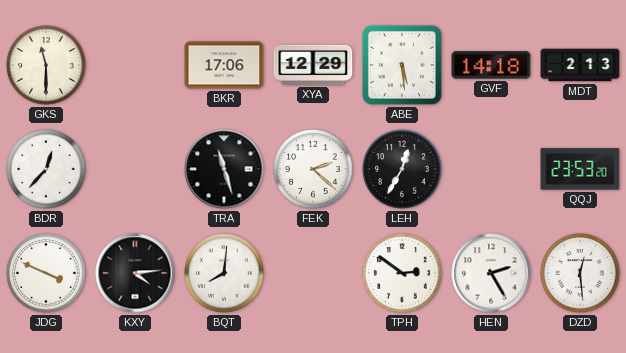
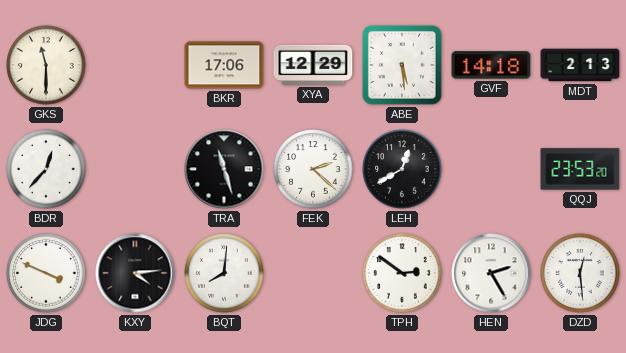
LEH: 12:35 -> 12:40
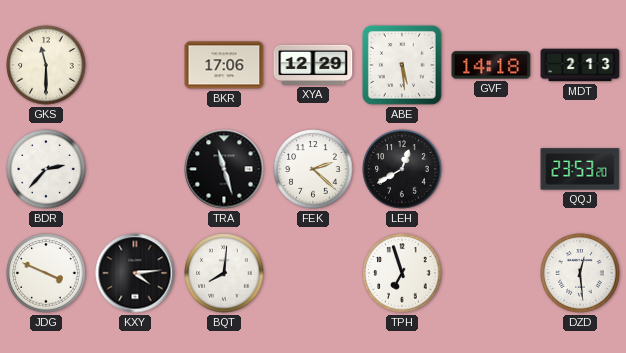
BDR: 12:37 -> 2:37
TPH: 2:51 -> 6:57
HEN: 2:25 -> none
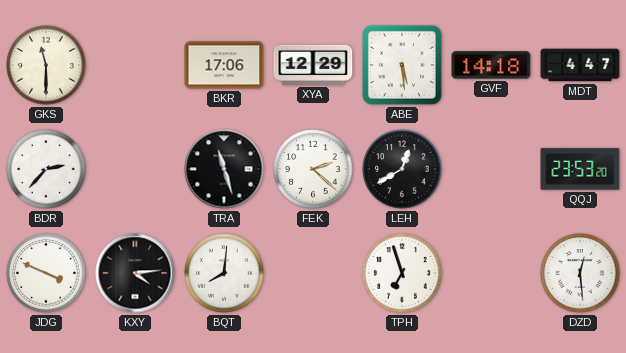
MDT: 2:13 -> 4:47
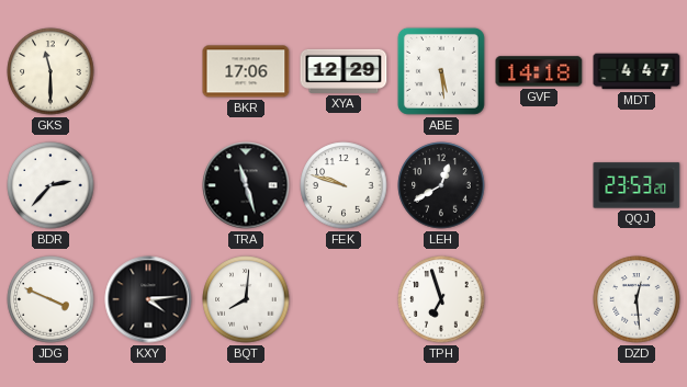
FEK: 2:22 -> 9:48
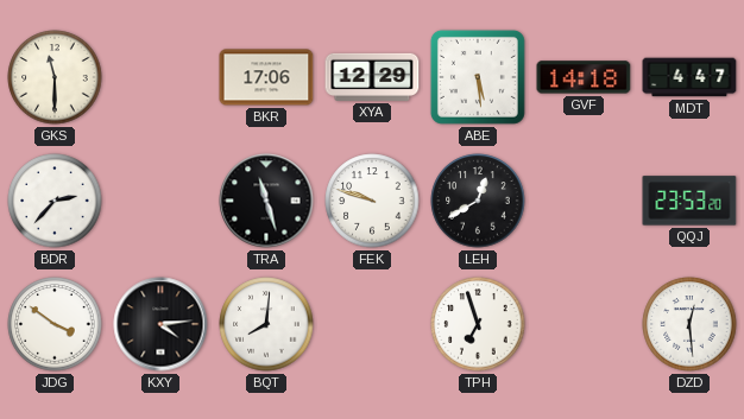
JDG: 3:49 -> 3:51
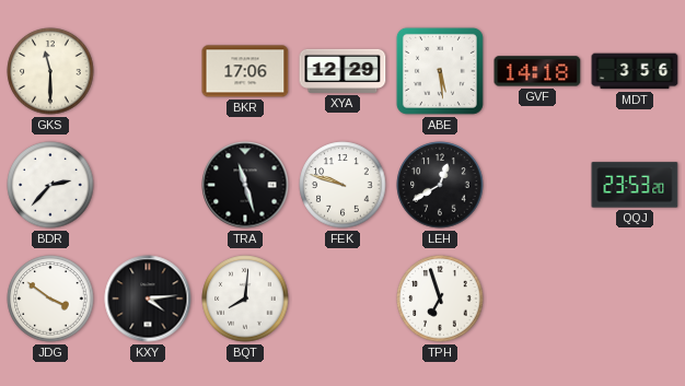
MDT: 4:47 -> 3:56
DZD: 12:29 -> none
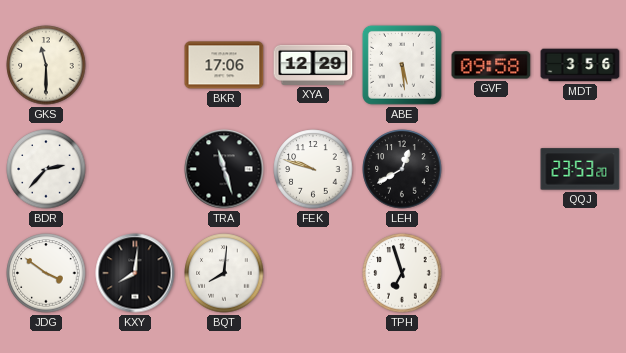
GVF: 14:18 -> 09:58
KXY: 4:14 -> 8:01
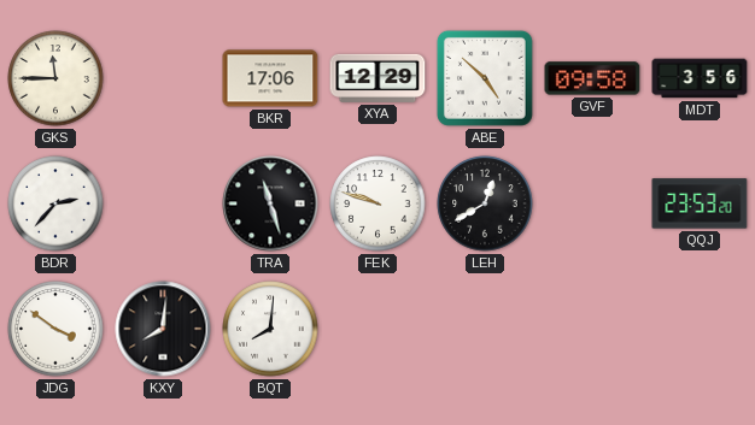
GKS: 11:30 -> 11:45
ABE: 5:29 -> 4:52
TPH: 6:57 -> none
